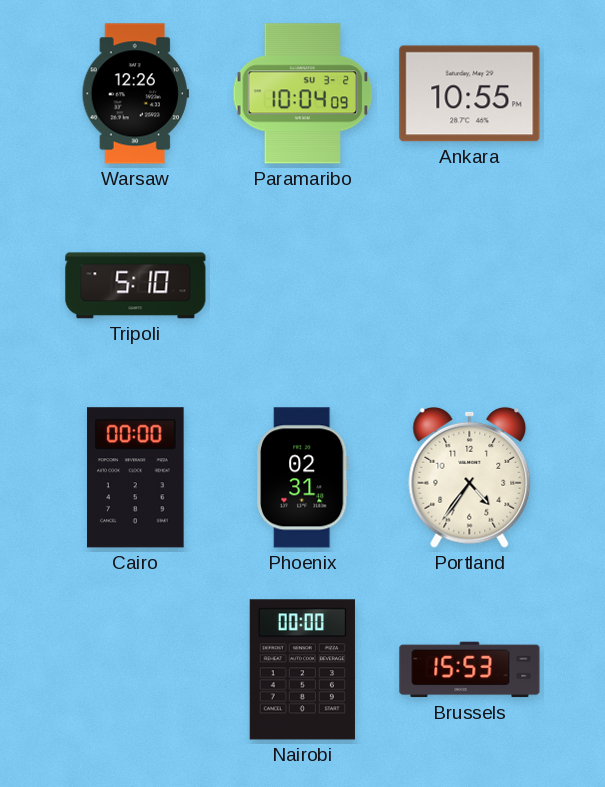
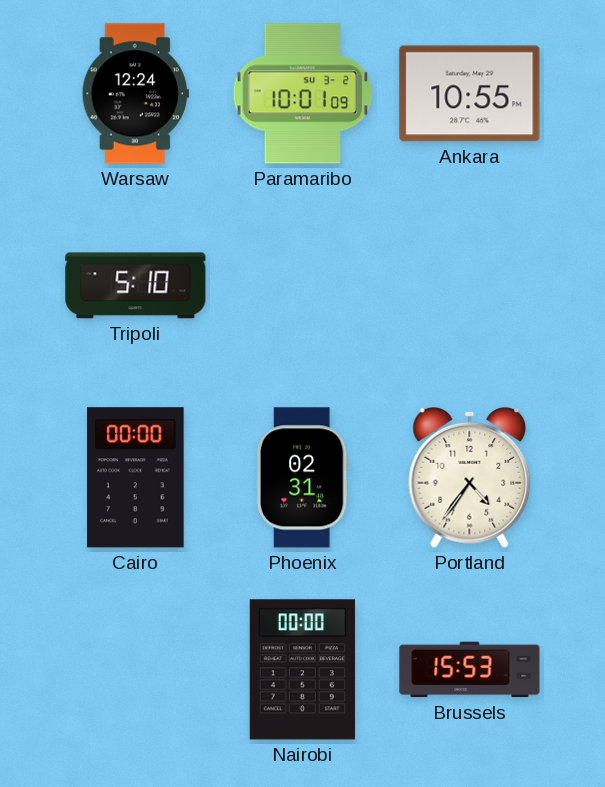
Warsaw: 12:26 -> 12:24
Paramaribo: 10:04 -> 10:01
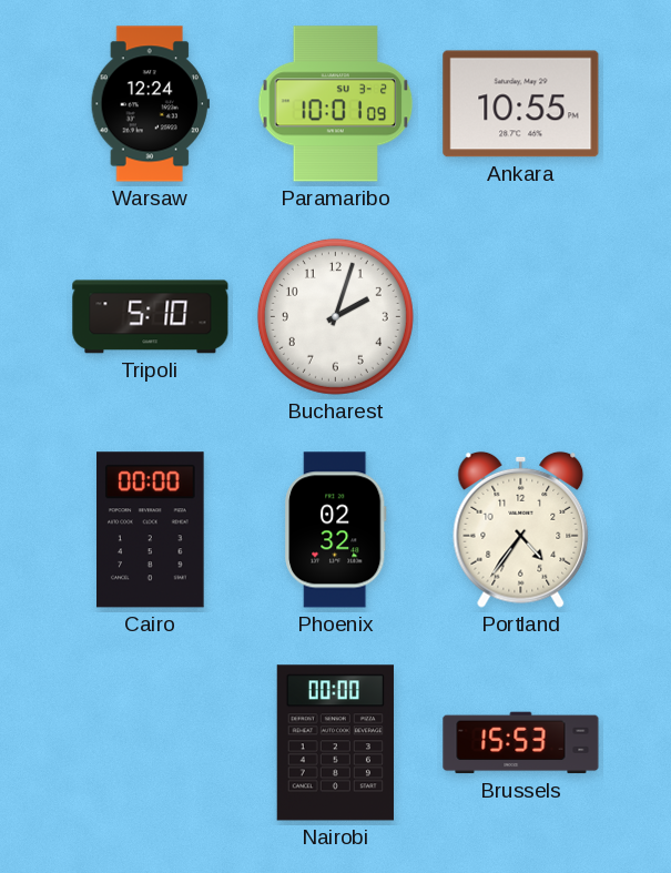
Bucharest: none -> 2:03
Phoenix: 02:31 -> 02:32
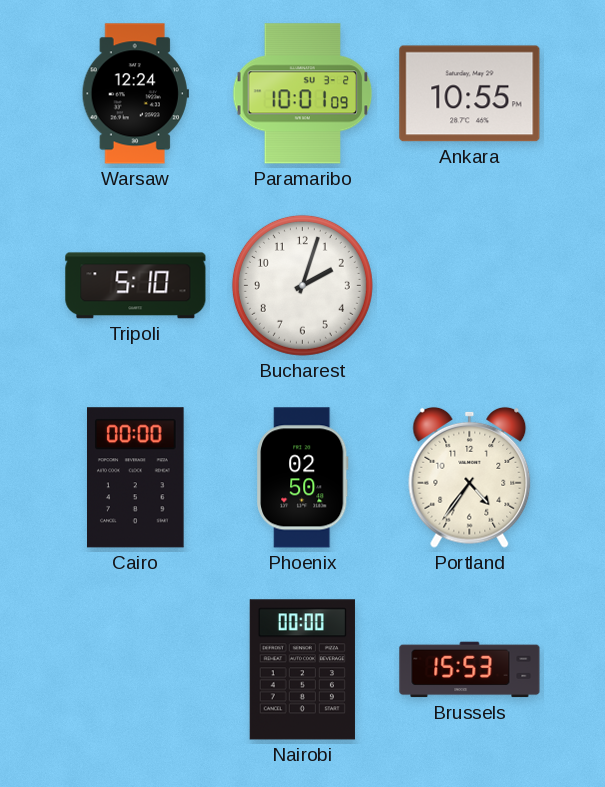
Phoenix: 02:32 -> 02:50
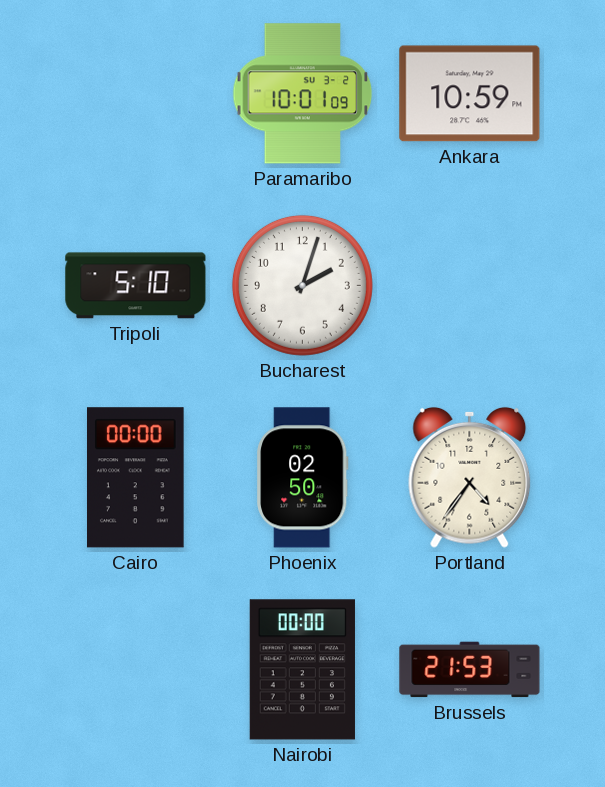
Warsaw: 12:24 -> none
Ankara: 10:55 -> 10:59
Brussels: 15:53 -> 21:53
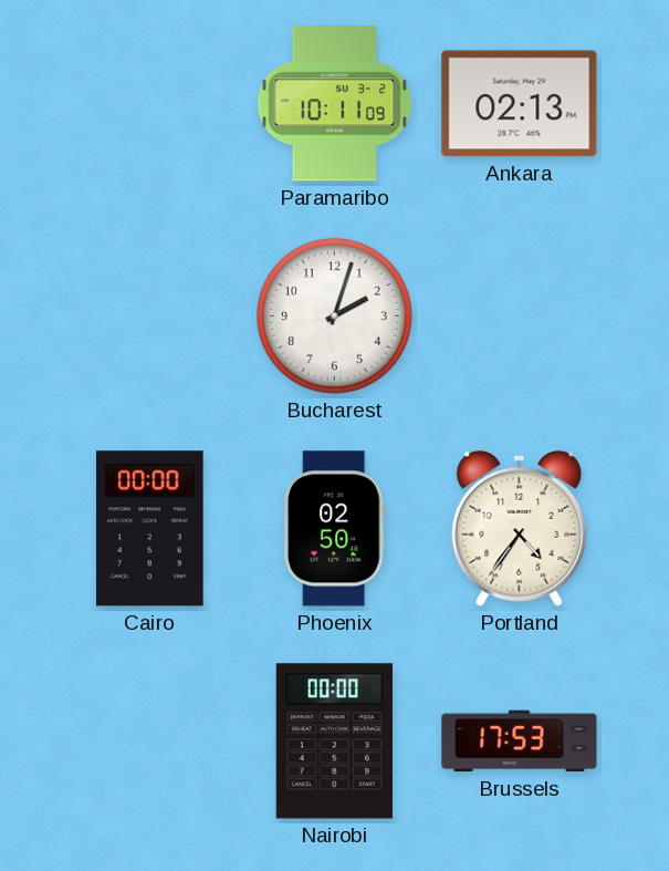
Paramaribo: 10:01 -> 10:11
Ankara: 10:59 -> 02:13
Tripoli: 5:10 -> none
Brussels: 21:53 -> 17:53
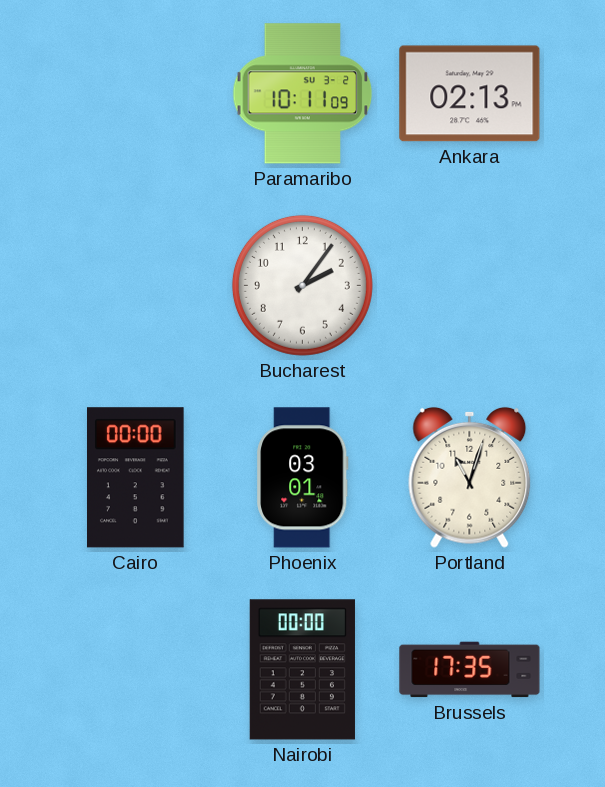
Bucharest: 2:03 -> 2:06
Phoenix: 02:50 -> 03:01
Portland: 4:36 -> 11:03
Brussels: 17:53 -> 17:35
